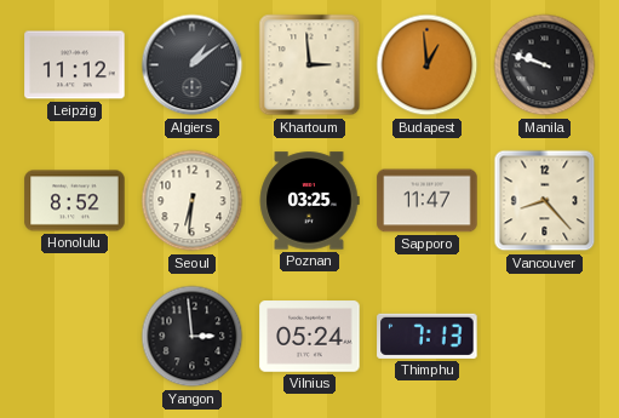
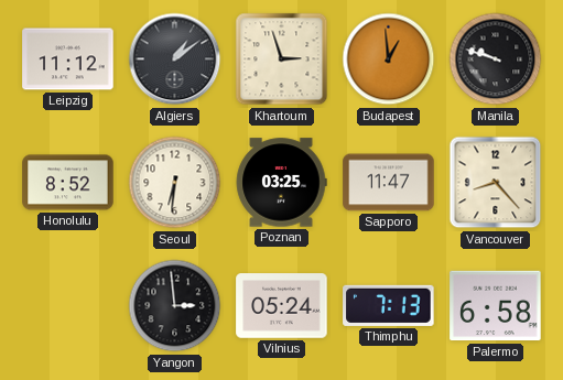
Khartoum: 2:59 -> 2:57
Palermo: none -> 6:58
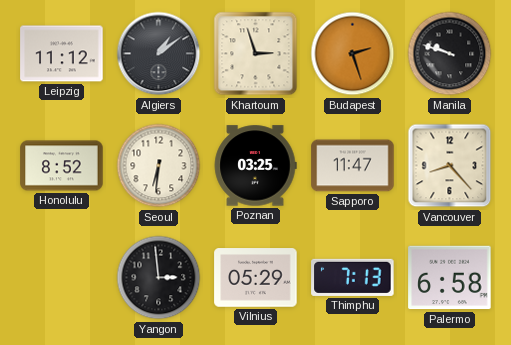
Budapest: 12:59 -> 2:27
Vilnius: 05:24 -> 05:29
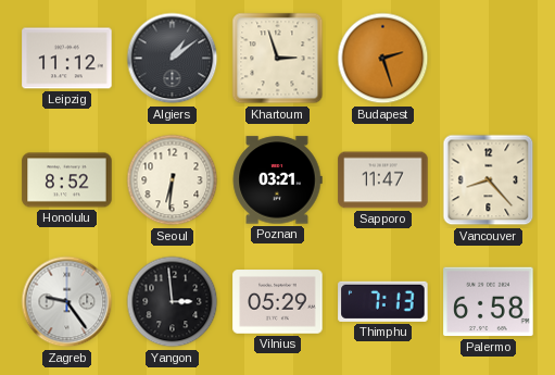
Manila: 9:48 -> none
Poznan: 03:25 -> 03:21
Zagreb: none -> 9:24
